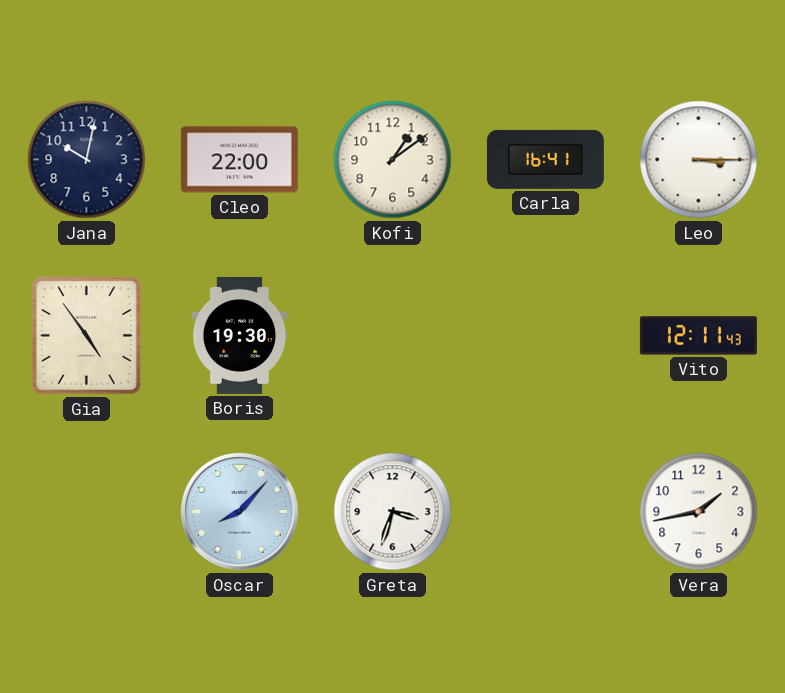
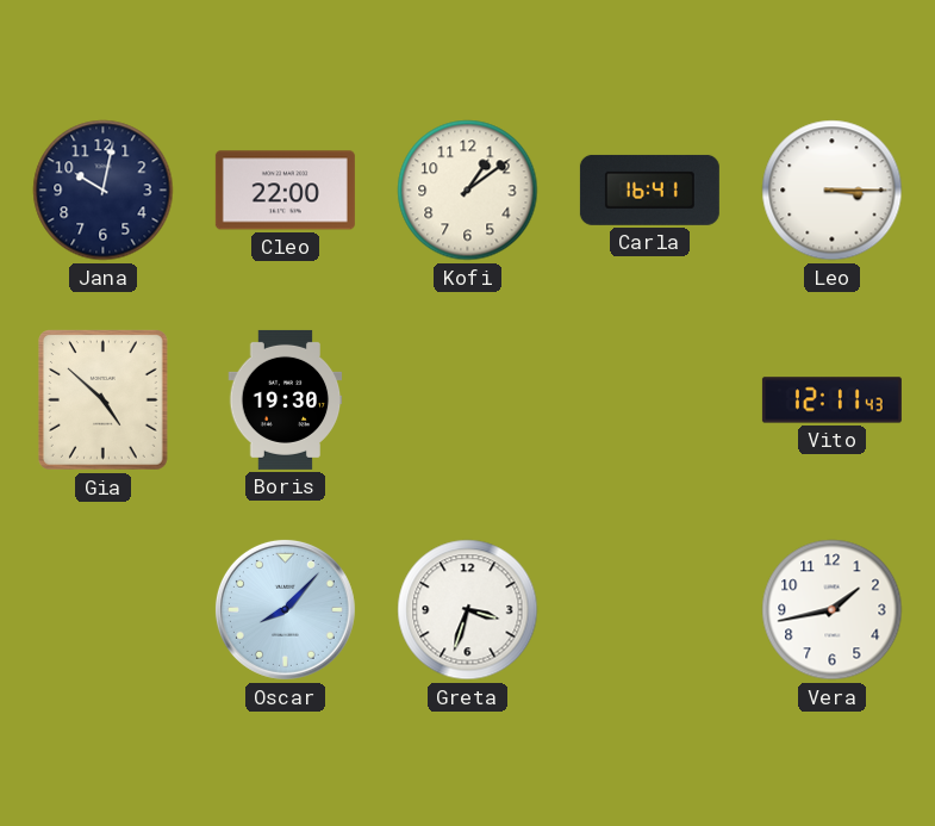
Gia: 4:54 -> 4:52
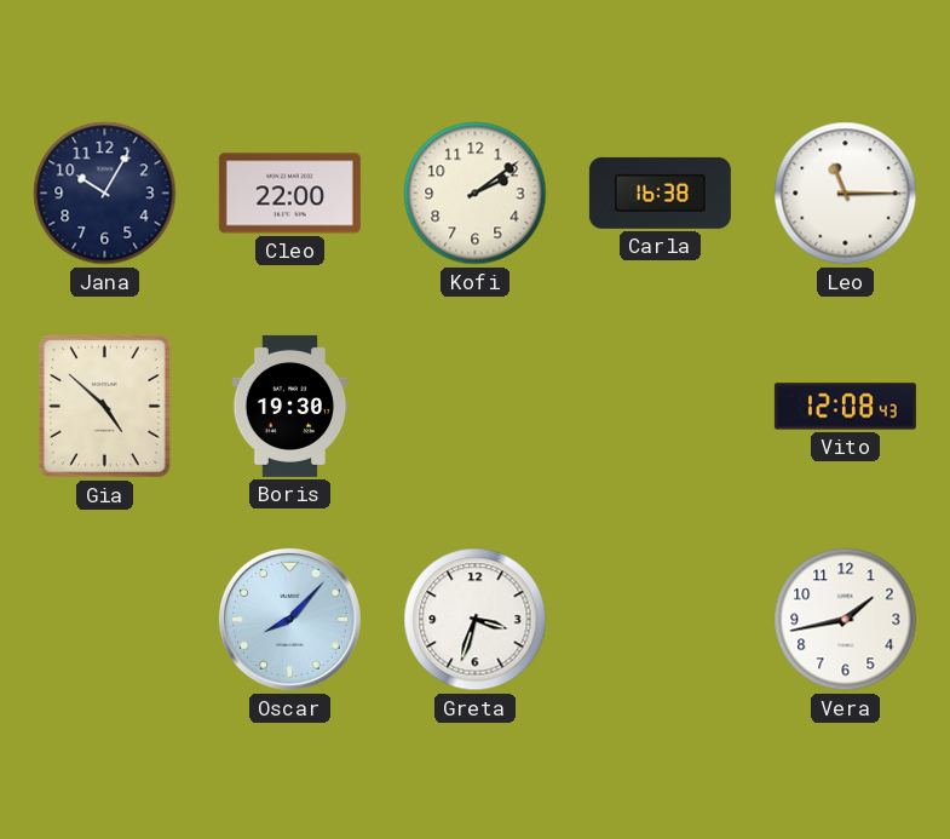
Jana: 10:02 -> 10:05
Kofi: 1:09 -> 2:09
Carla: 16:41 -> 16:38
Leo: 3:15 -> 11:15
Vito: 12:11 -> 12:08
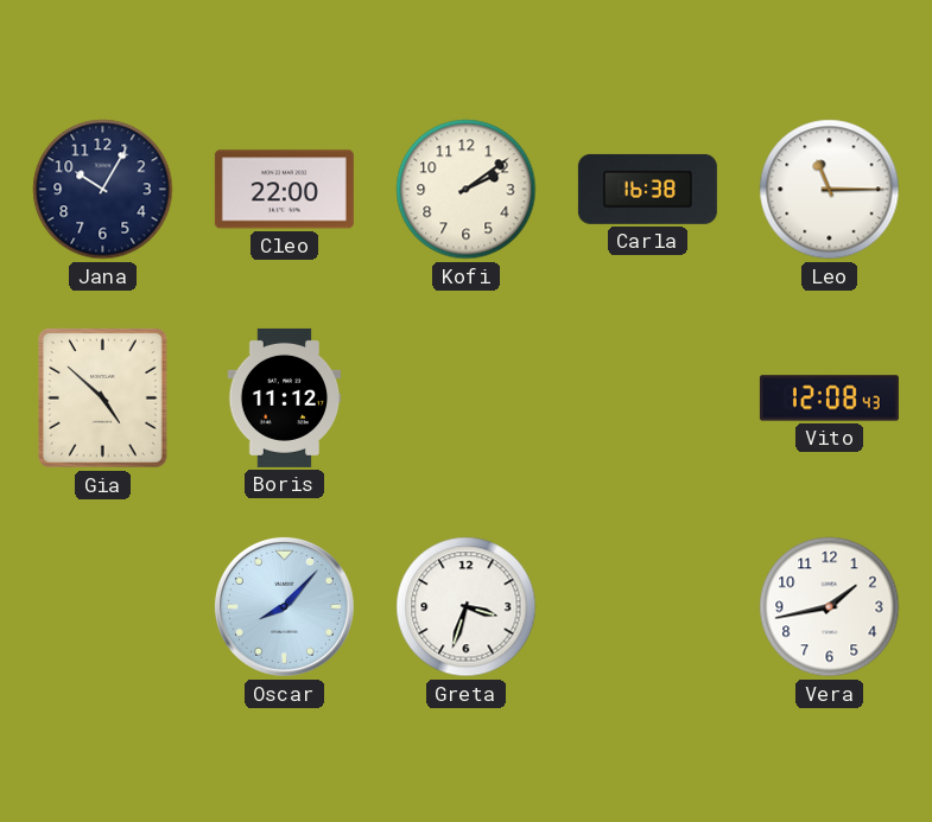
Boris: 19:30 -> 11:12
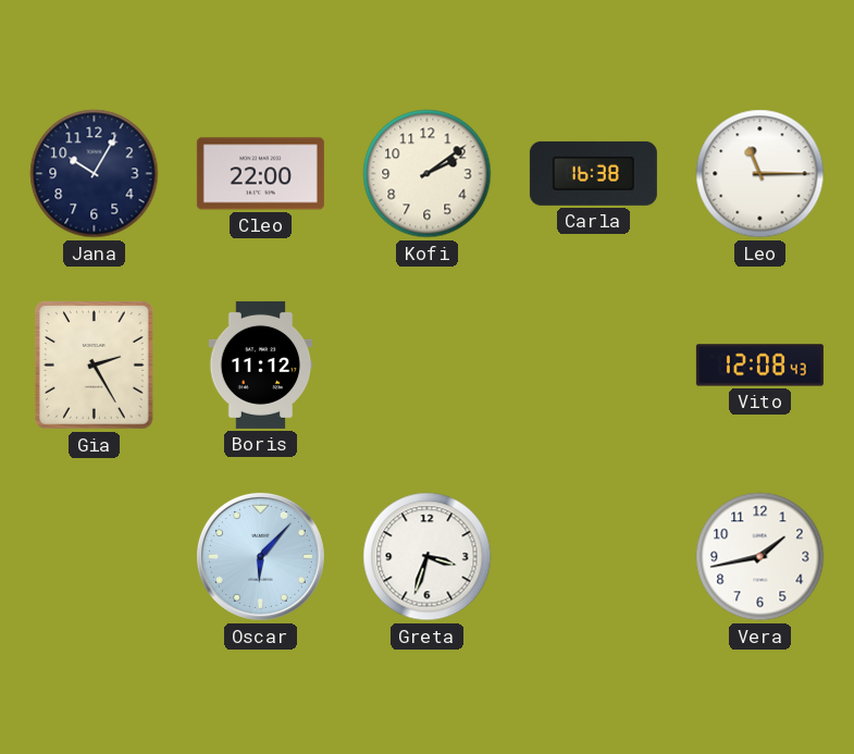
Gia: 4:52 -> 2:25
Oscar: 8:07 -> 6:07
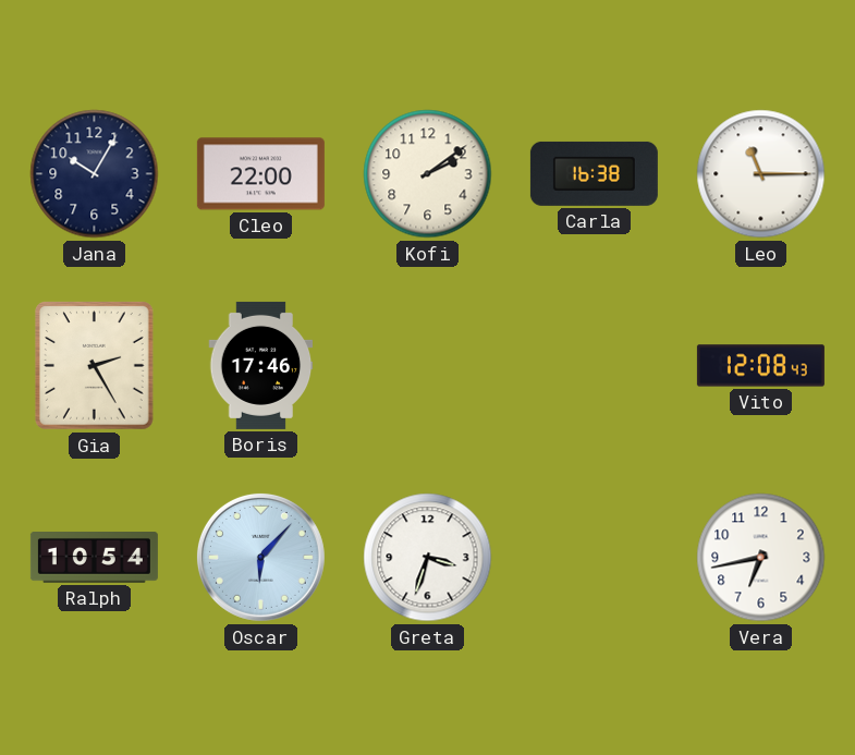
Boris: 11:12 -> 17:46
Ralph: none -> 10:54
Vera: 1:43 -> 6:43
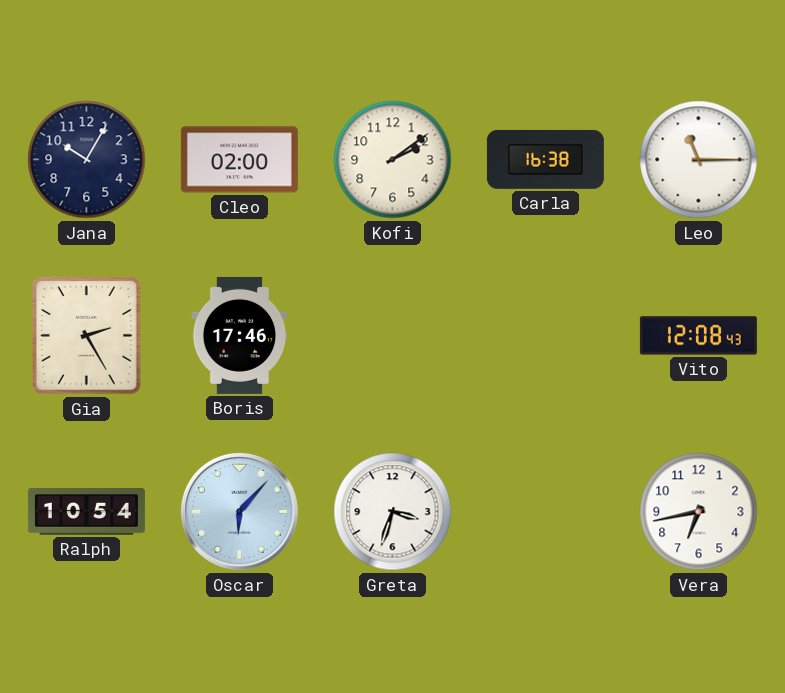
Cleo: 22:00 -> 02:00
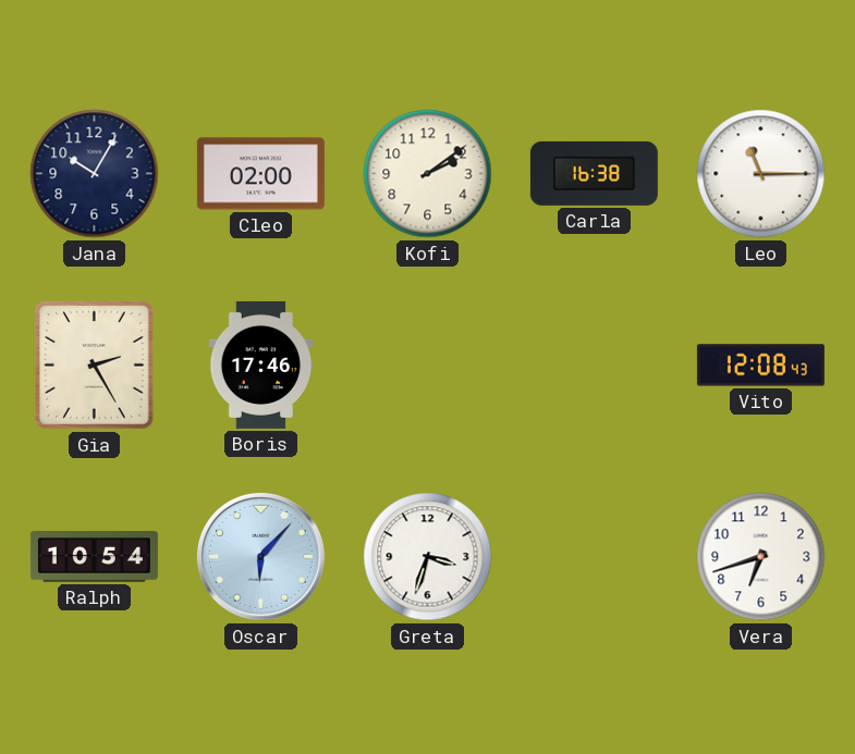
Vera: 6:43 -> 6:42
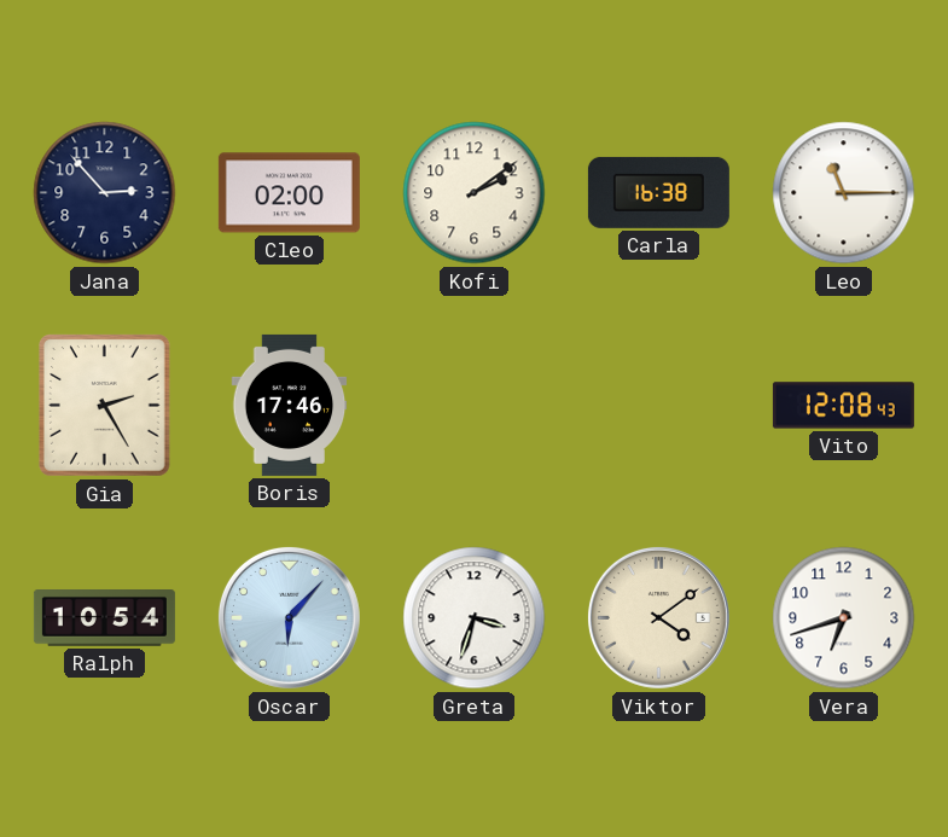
Jana: 10:05 -> 2:53
Viktor: none -> 4:09
